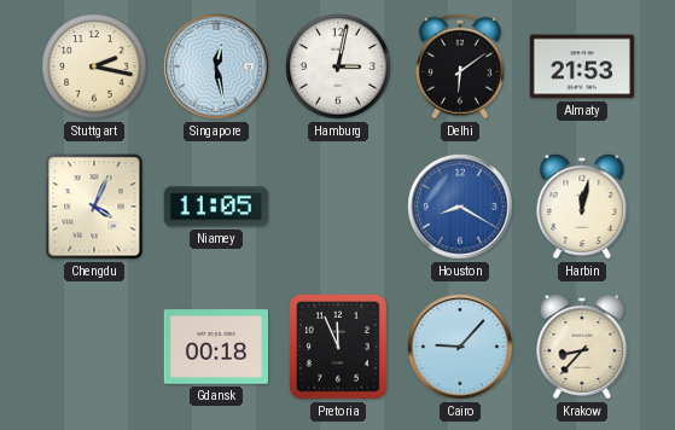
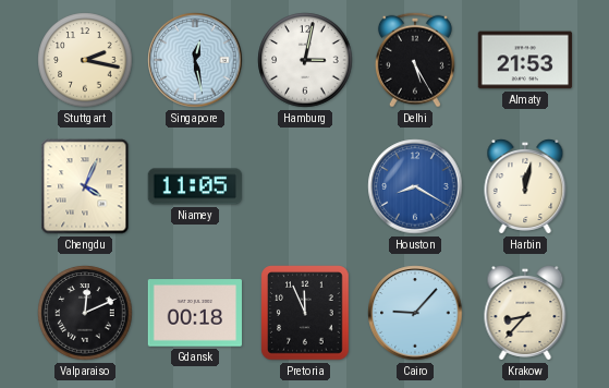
Delhi: 6:09 -> 5:25
Valparaiso: none -> 12:11
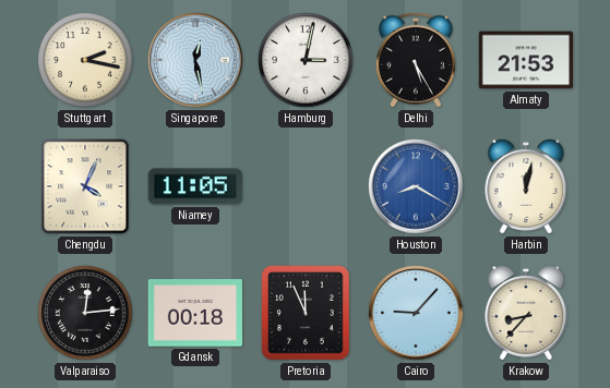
Valparaiso: 12:11 -> 12:14
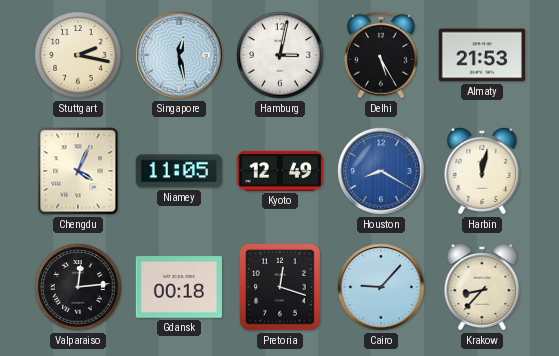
Kyoto: none -> 12:49
Pretoria: 11:56 -> 12:18
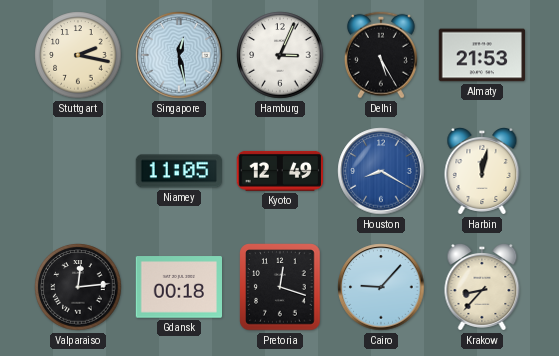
Hamburg: 3:02 -> 3:04
Chengdu: 4:04 -> none
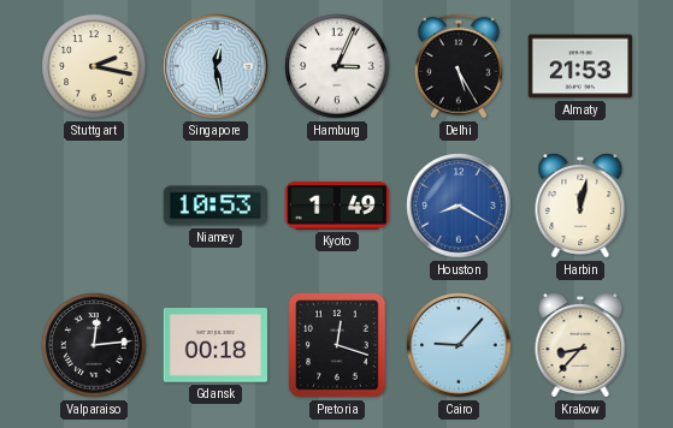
Niamey: 11:05 -> 10:53
Kyoto: 12:49 -> 1:49
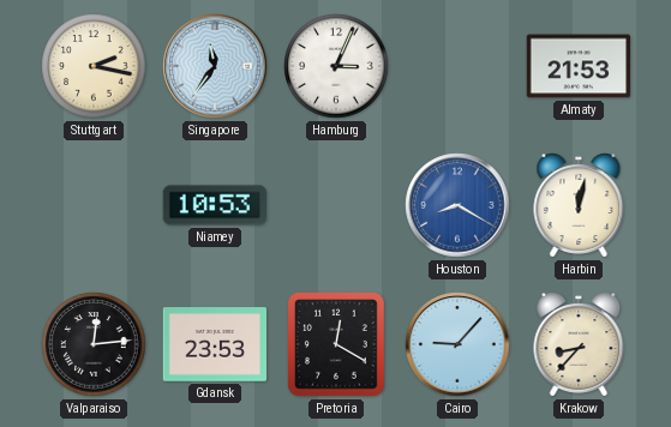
Singapore: 12:28 -> 11:36
Delhi: 5:25 -> none
Kyoto: 1:49 -> none
Gdansk: 00:18 -> 23:53
Pretoria: 12:18 -> 12:20
